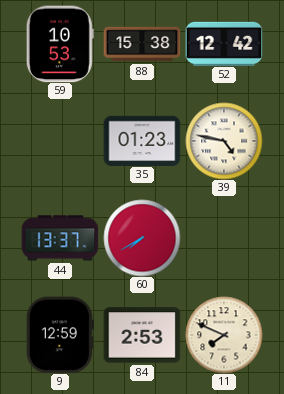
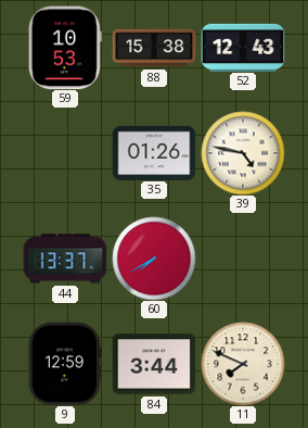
52: 12:42 -> 12:43
35: 01:23 -> 01:26
84: 2:53 -> 3:44
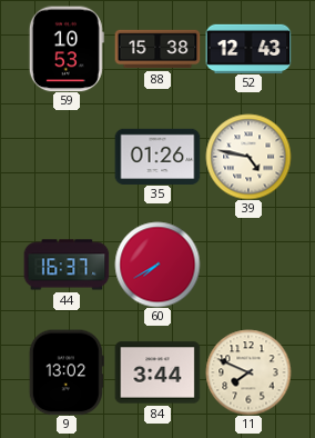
44: 13:37 -> 16:37
9: 12:59 -> 13:02
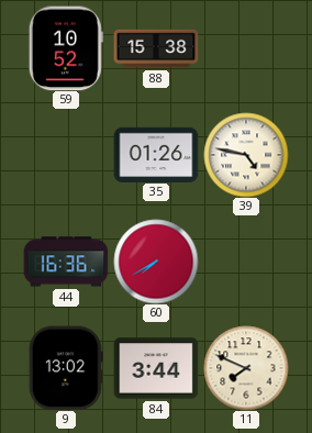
59: 10:53 -> 10:52
52: 12:43 -> none
44: 16:37 -> 16:36
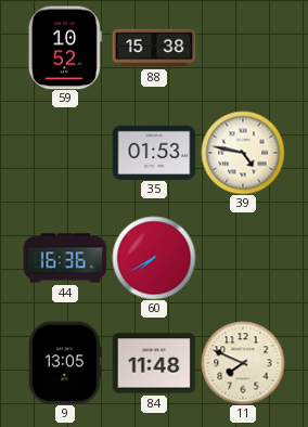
35: 01:26 -> 01:53
9: 13:02 -> 13:05
84: 3:44 -> 11:48
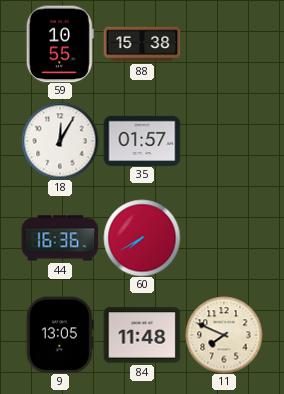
59: 10:52 -> 10:55
18: none -> 12:05
35: 01:53 -> 01:57
39: 4:47 -> none
